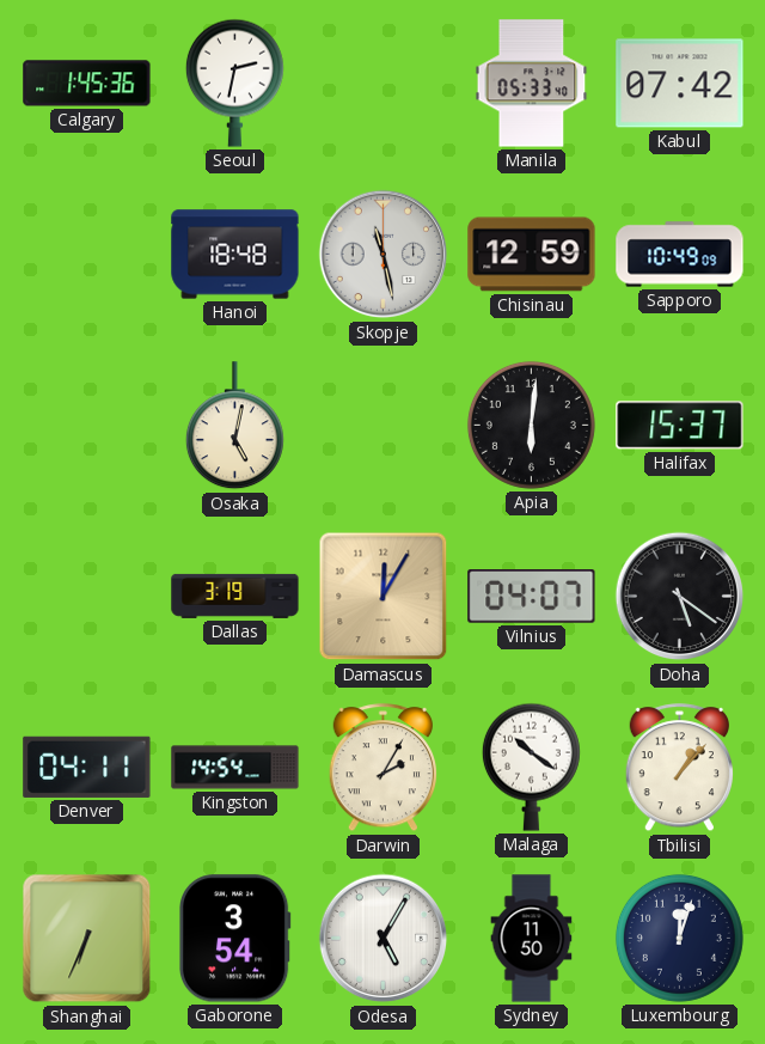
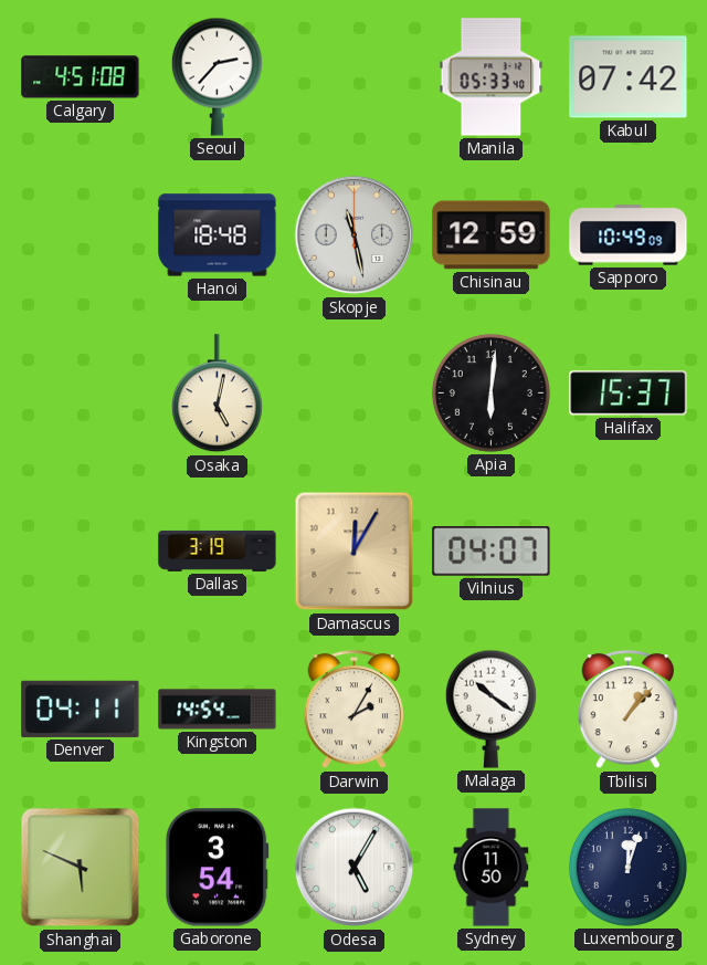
Calgary: 1:45 -> 4:51
Seoul: 2:32 -> 2:37
Doha: 5:21 -> none
Shanghai: 6:34 -> 5:49
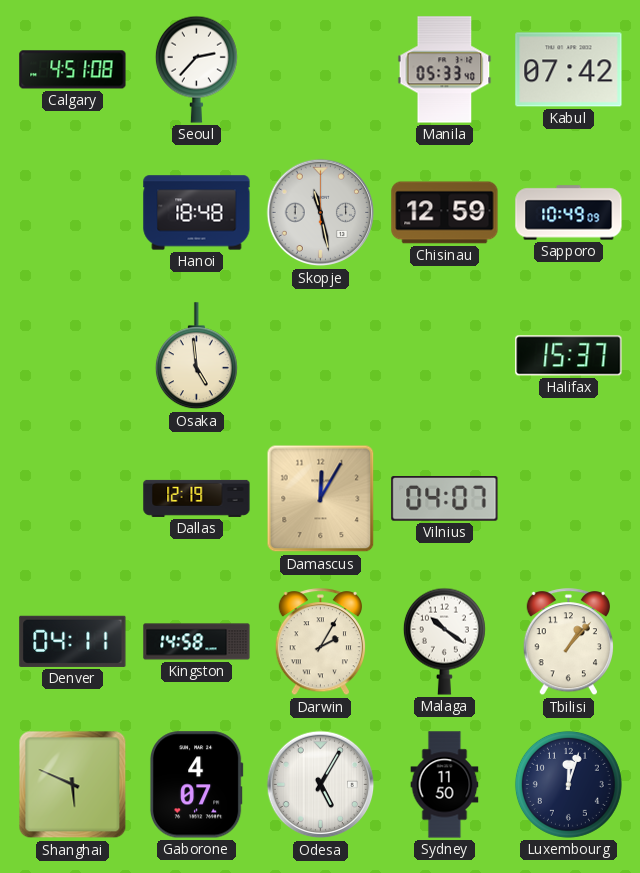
Osaka: 5:02 -> 4:59
Apia: 6:01 -> none
Dallas: 3:19 -> 12:19
Kingston: 14:54 -> 14:58
Gaborone: 3:54 -> 4:07
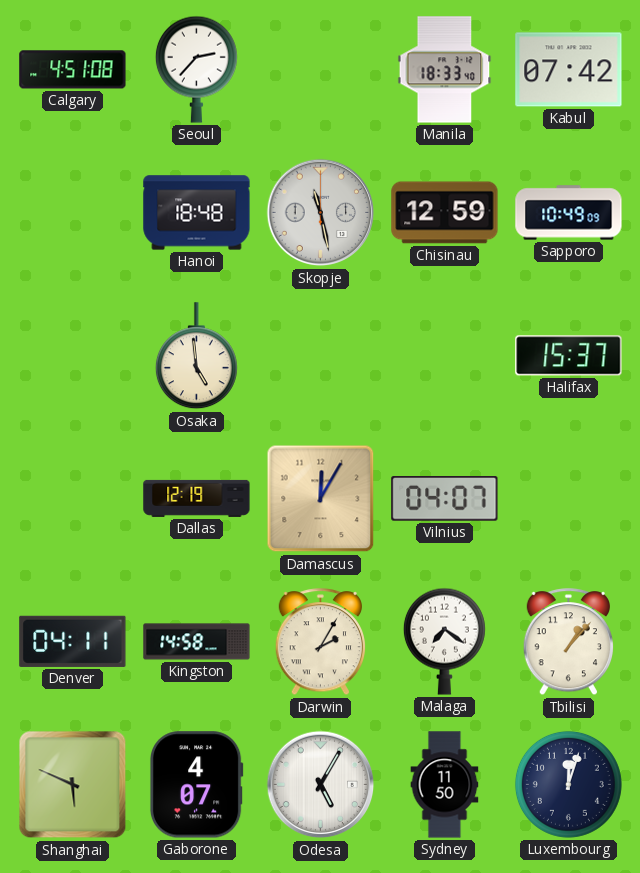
Manila: 05:33 -> 18:33
Malaga: 10:21 -> 7:21
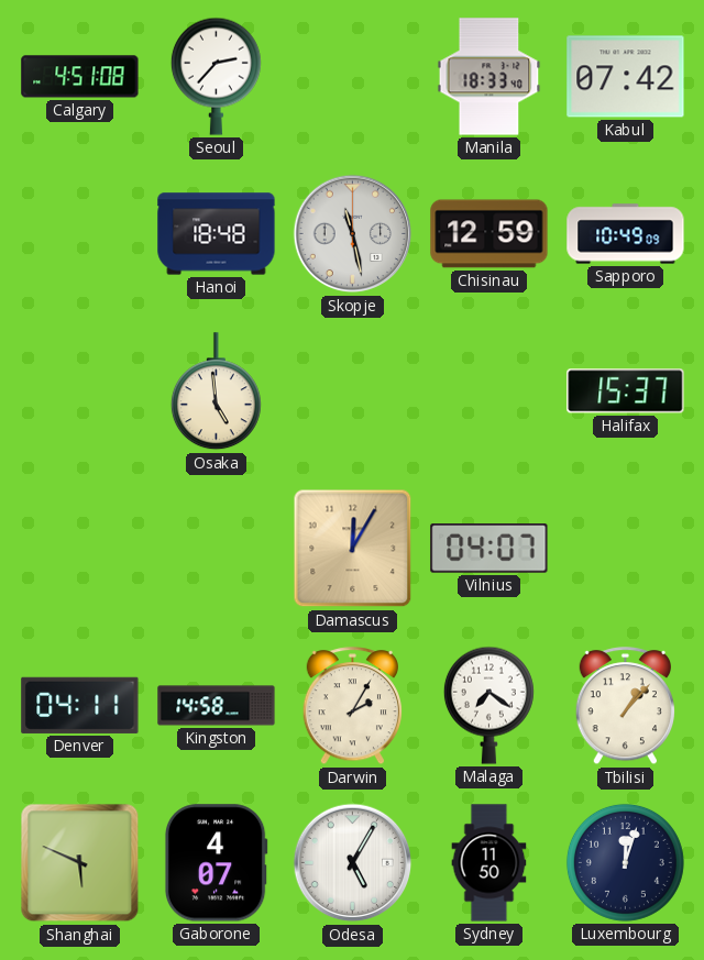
Dallas: 12:19 -> none
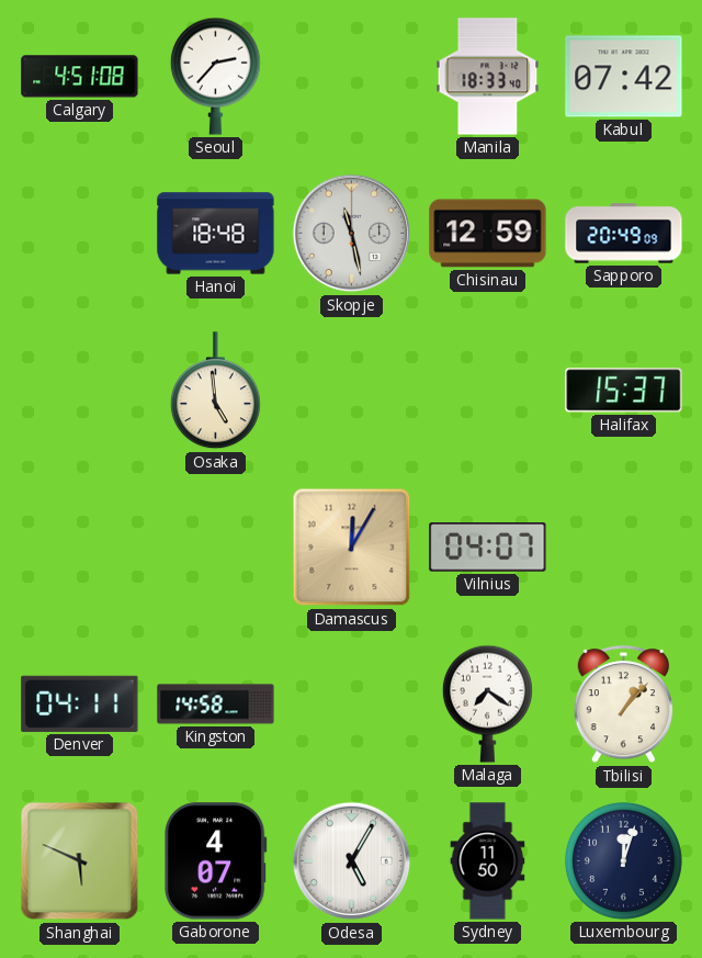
Sapporo: 10:49 -> 20:49
Darwin: 2:05 -> none
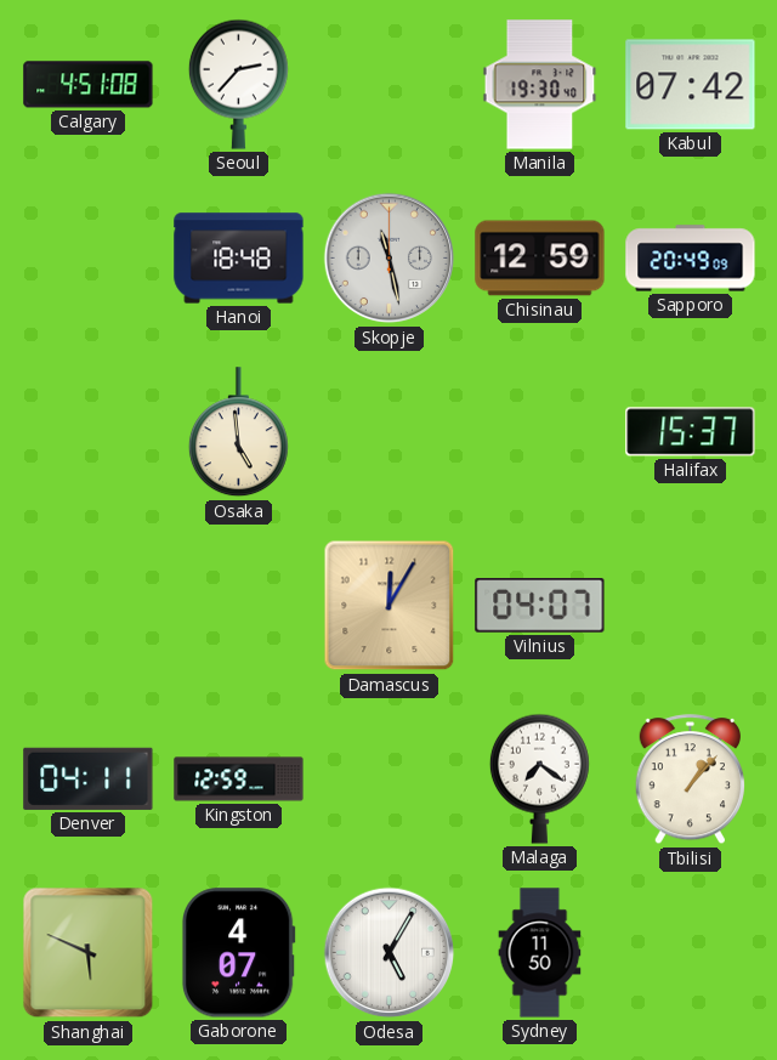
Manila: 18:33 -> 19:30
Kingston: 14:58 -> 12:59
Luxembourg: 12:03 -> none
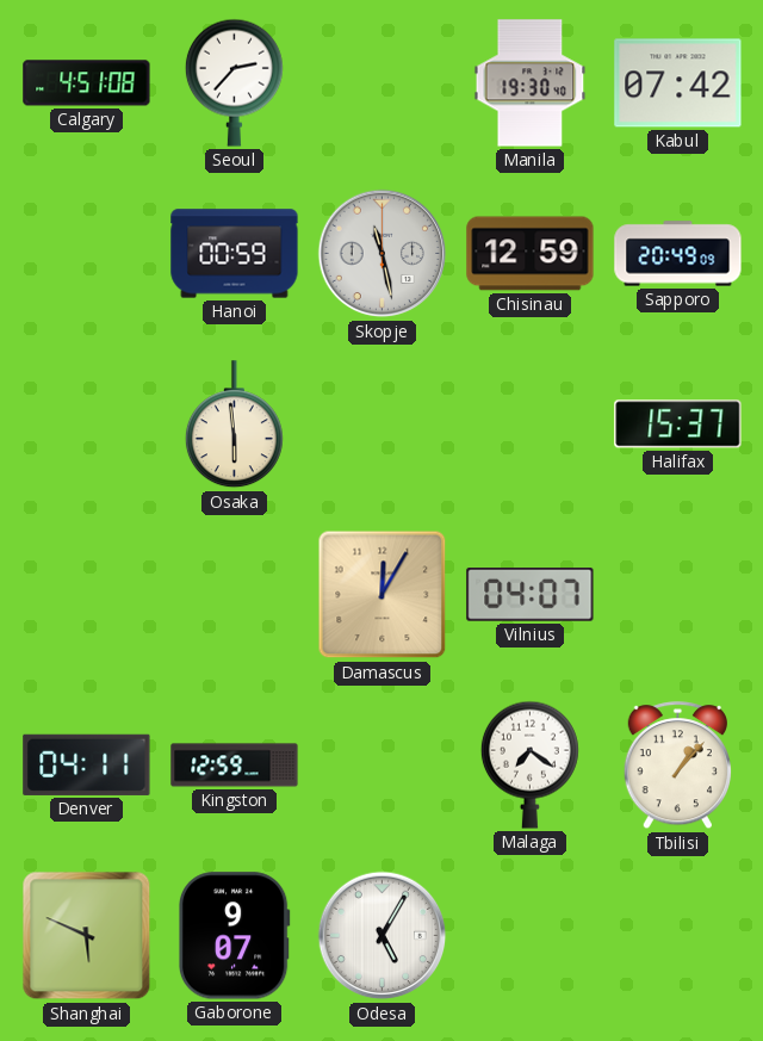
Hanoi: 18:48 -> 00:59
Osaka: 4:59 -> 5:59
Gaborone: 4:07 -> 9:07
Sydney: 11:50 -> none
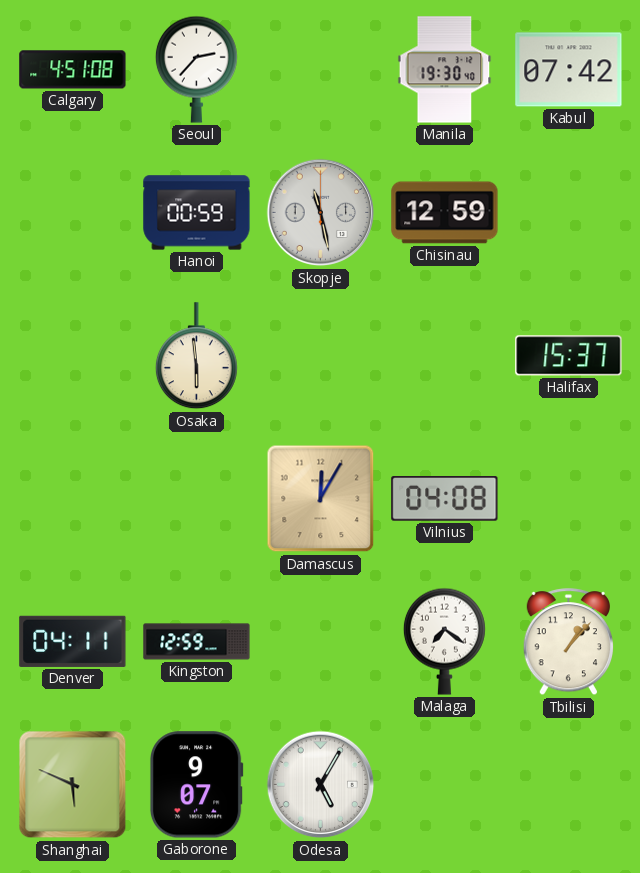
Sapporo: 20:49 -> none
Vilnius: 04:07 -> 04:08
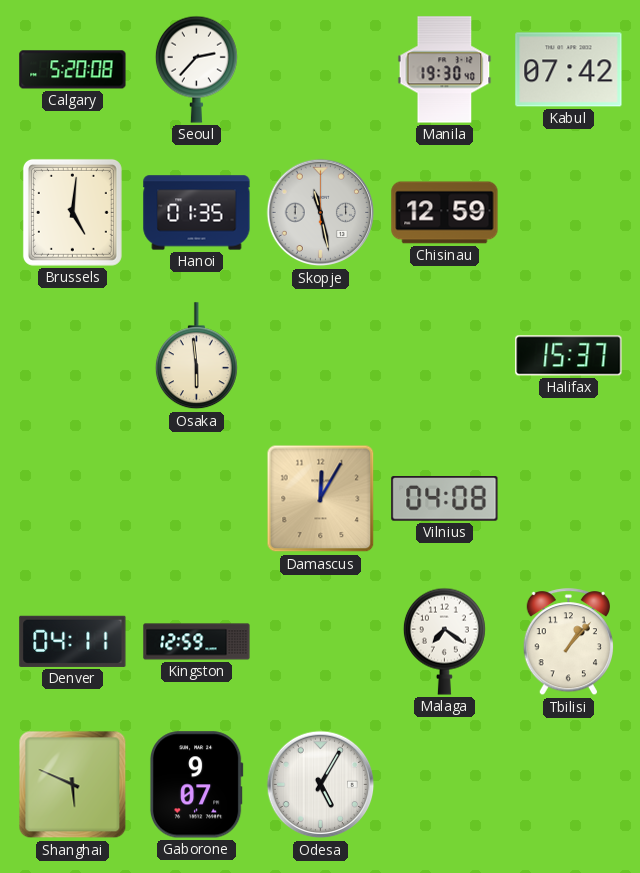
Calgary: 4:51 -> 5:20
Brussels: none -> 5:01
Hanoi: 00:59 -> 01:35
